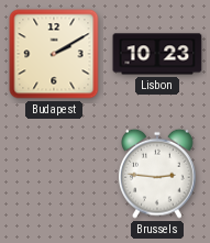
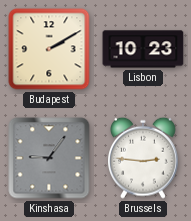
Kinshasa: none -> 9:06
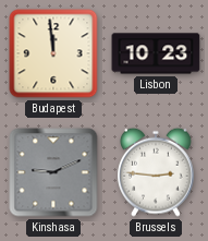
Budapest: 2:10 -> 11:59
Kinshasa: 9:06 -> 9:11
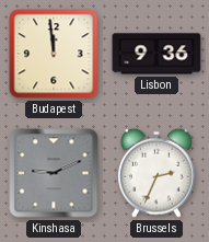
Lisbon: 10:23 -> 9:36
Brussels: 2:46 -> 2:34
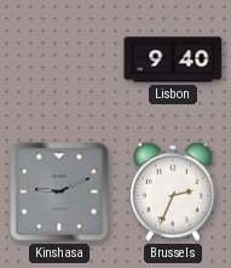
Budapest: 11:59 -> none
Lisbon: 9:36 -> 9:40
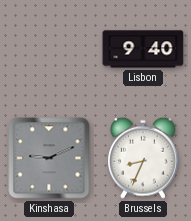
Brussels: 2:34 -> 8:34
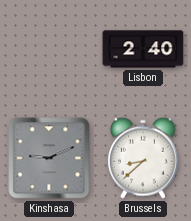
Lisbon: 9:40 -> 2:40
Brussels: 8:34 -> 8:38
